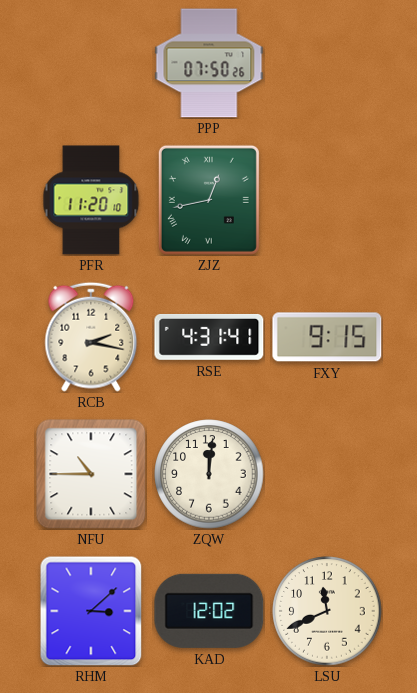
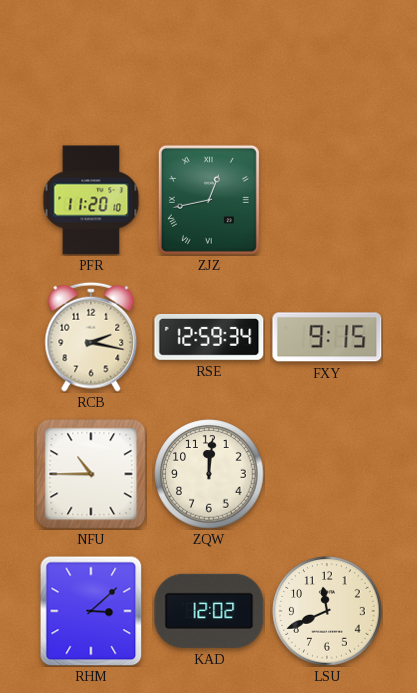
PPP: 07:50 -> none
RSE: 4:31 -> 12:59
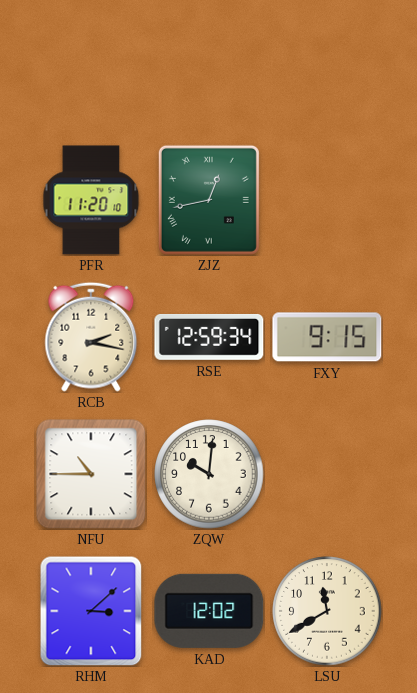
ZQW: 12:01 -> 10:01
LSU: 11:41 -> 11:40
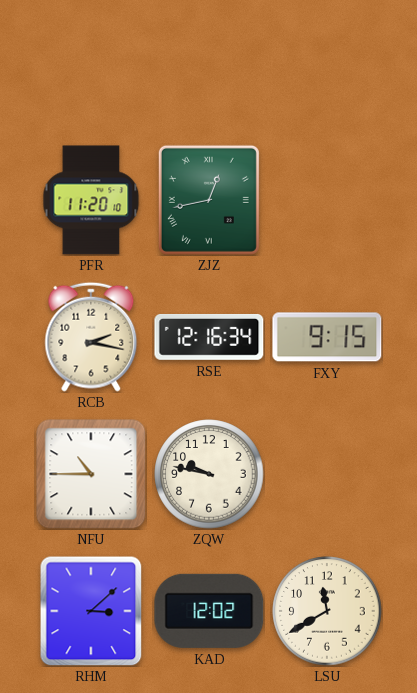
RSE: 12:59 -> 12:16
ZQW: 10:01 -> 9:47
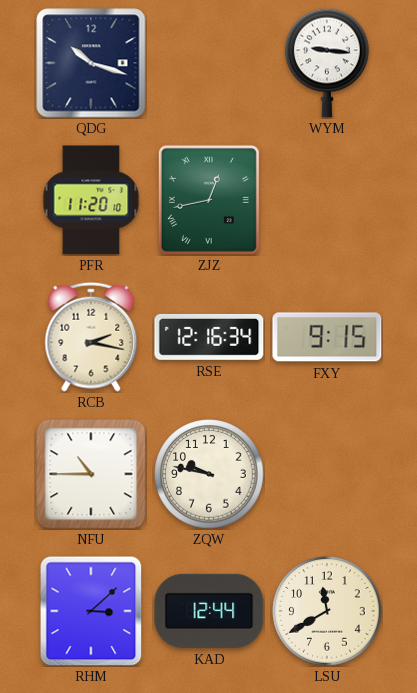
QDG: none -> 10:18
WYM: none -> 9:16
KAD: 12:02 -> 12:44
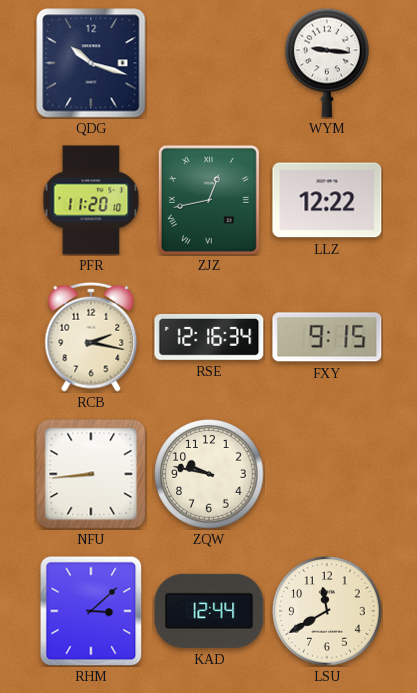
LLZ: none -> 12:22
NFU: 10:45 -> 8:44
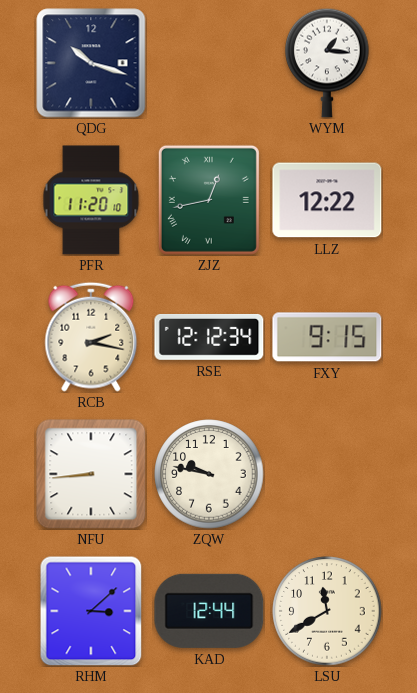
WYM: 9:16 -> 1:16
RSE: 12:16 -> 12:12
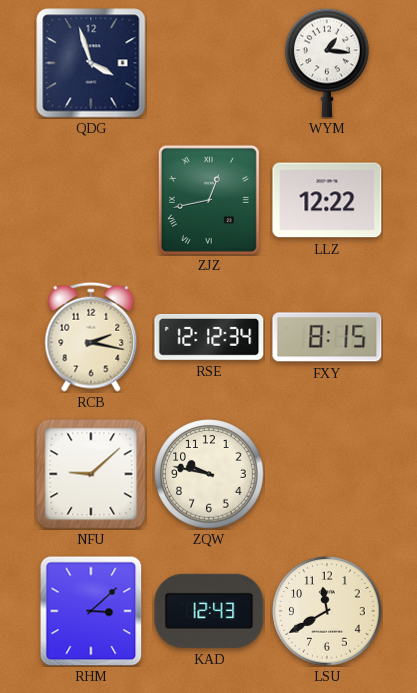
QDG: 10:18 -> 3:57
PFR: 11:20 -> none
FXY: 9:15 -> 8:15
NFU: 8:44 -> 9:08
KAD: 12:44 -> 12:43
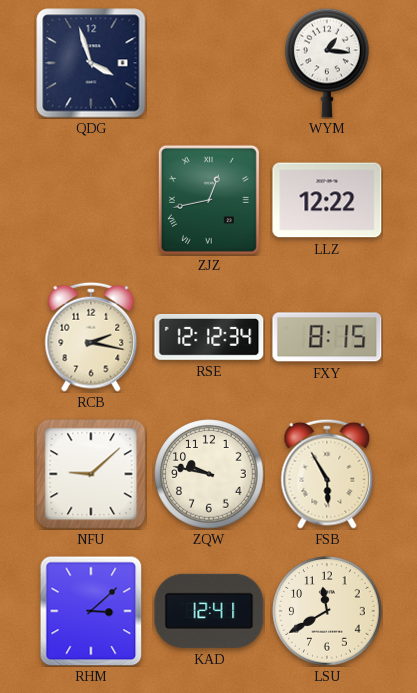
FSB: none -> 5:55
KAD: 12:43 -> 12:41
